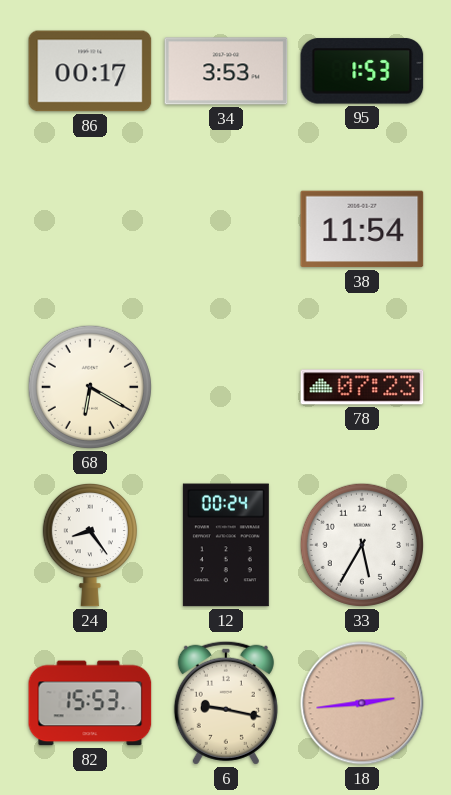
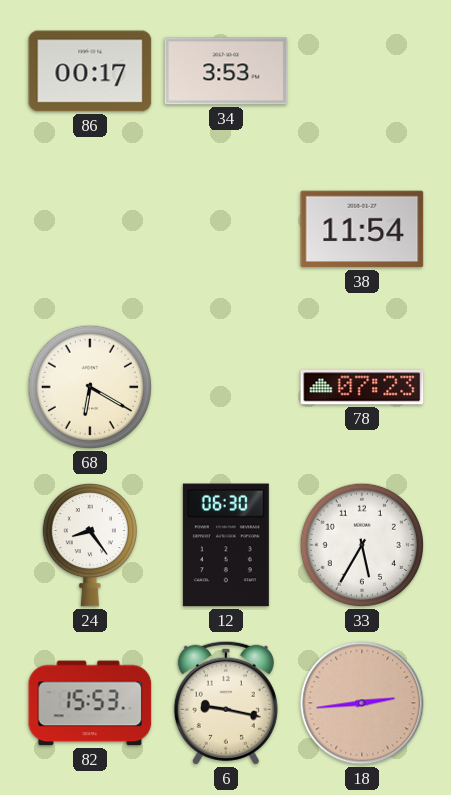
95: 1:53 -> none
12: 00:24 -> 06:30
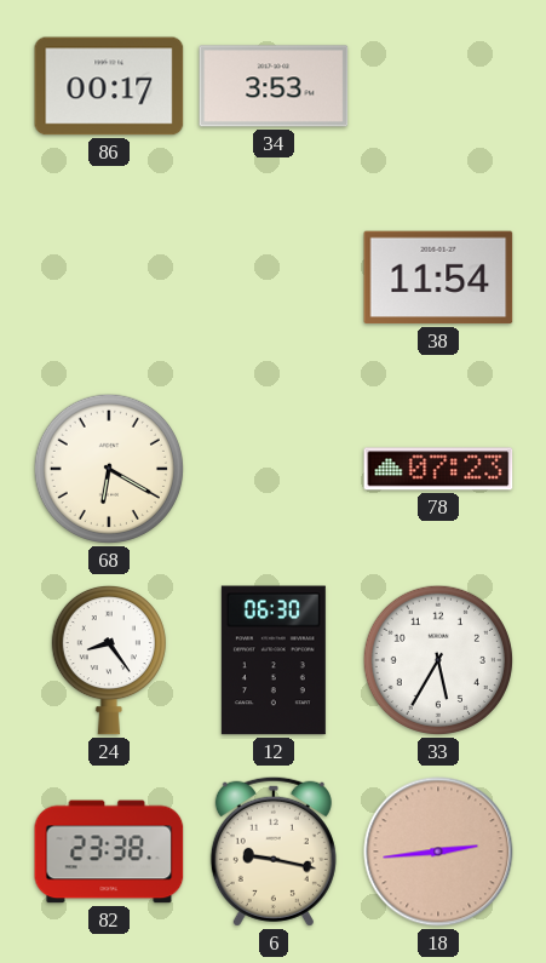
82: 15:53 -> 23:38
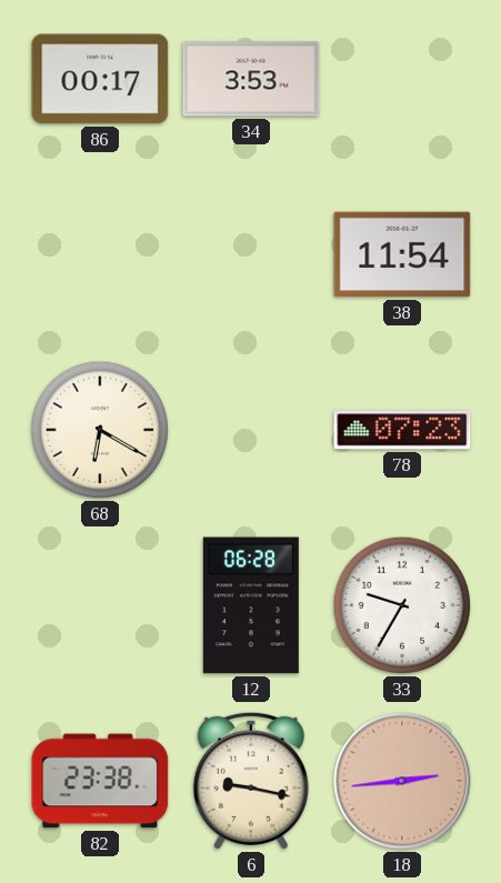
24: 8:24 -> none
12: 06:30 -> 06:28
33: 5:35 -> 9:35
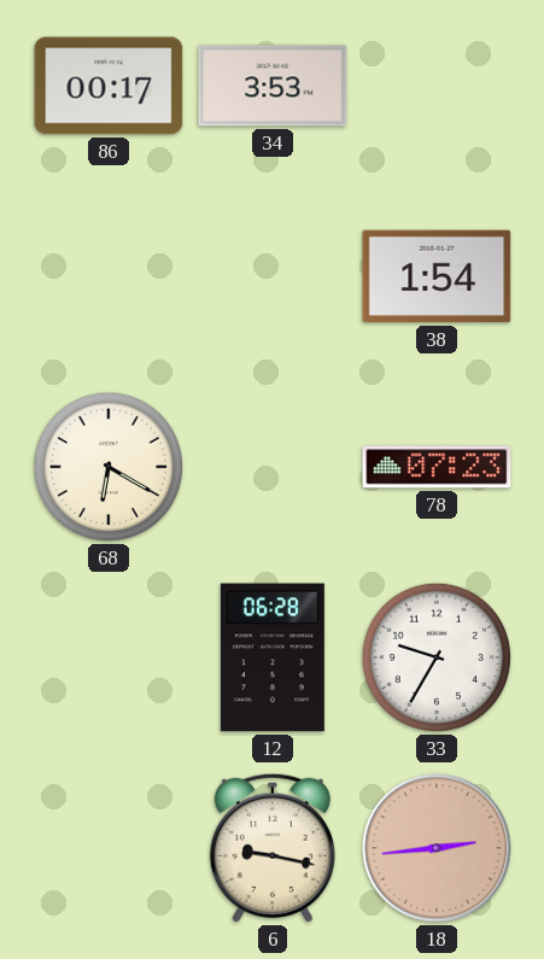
38: 11:54 -> 1:54
82: 23:38 -> none
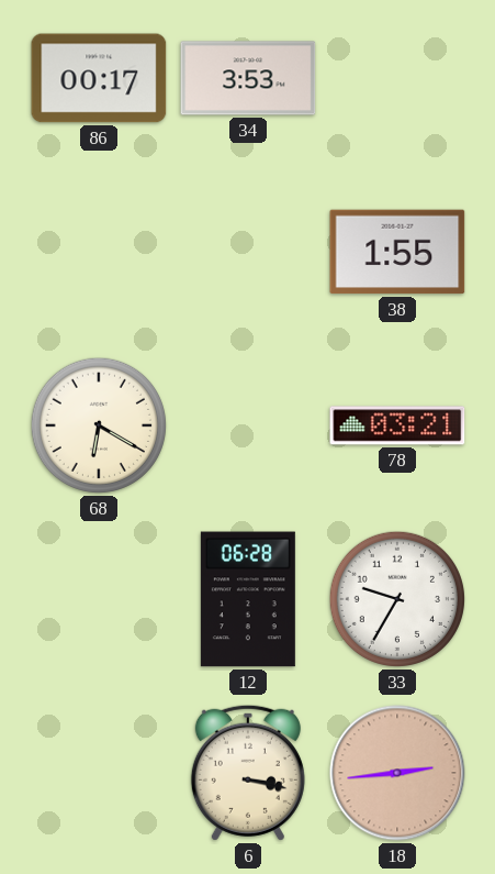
38: 1:54 -> 1:55
78: 07:23 -> 03:21
6: 9:17 -> 3:17
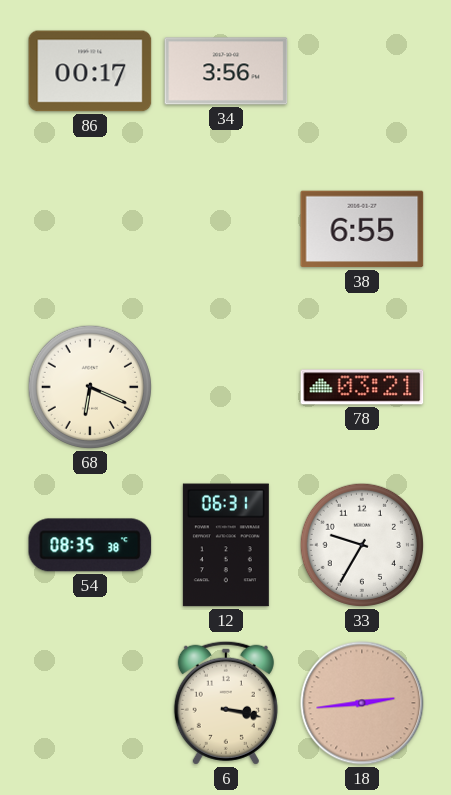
34: 3:53 -> 3:56
38: 1:55 -> 6:55
68: 6:20 -> 6:19
54: none -> 08:35
12: 06:28 -> 06:31
